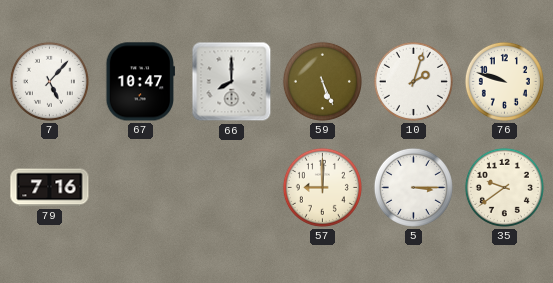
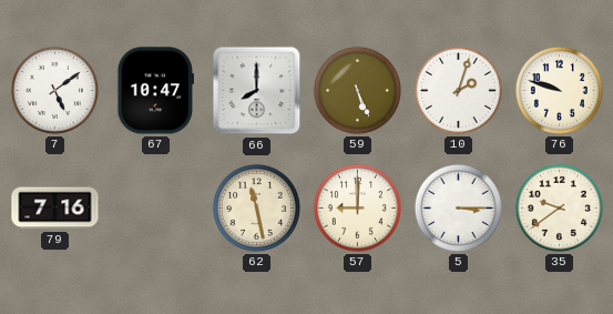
7: 5:07 -> 5:09
62: none -> 11:28
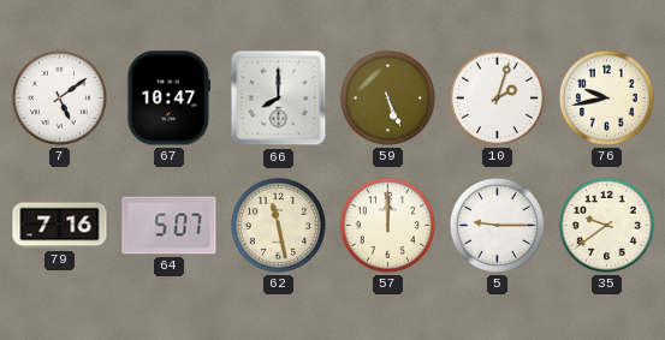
76: 9:48 -> 9:43
64: none -> 5:07
57: 9:00 -> 12:00
5: 3:15 -> 9:15
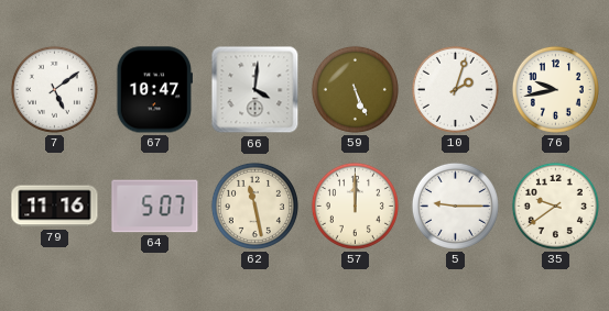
66: 8:00 -> 4:01
79: 7:16 -> 11:16
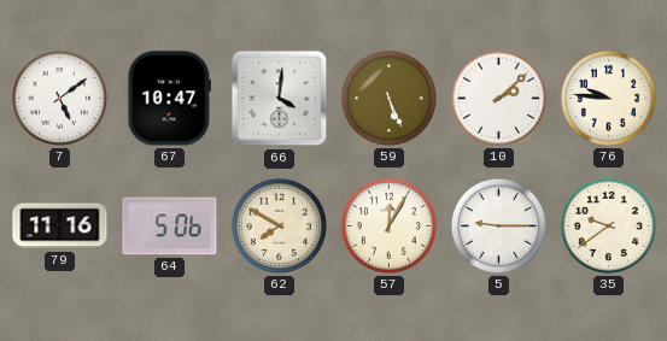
10: 2:03 -> 2:08
76: 9:43 -> 9:46
64: 5:07 -> 5:06
62: 11:28 -> 7:50
57: 12:00 -> 12:05
